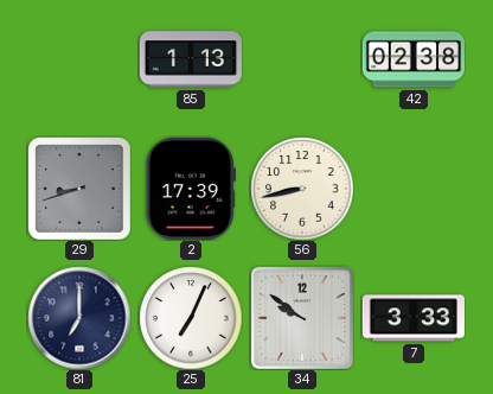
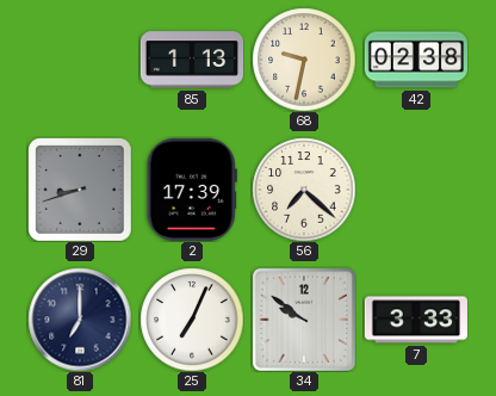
68: none -> 9:32
56: 8:43 -> 7:22
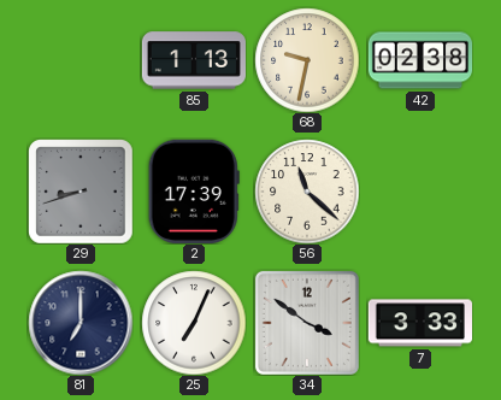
56: 7:22 -> 11:22
34: 9:51 -> 3:51
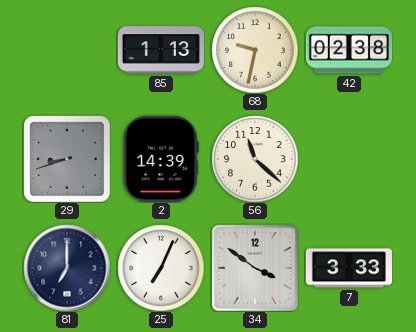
2: 17:39 -> 14:39
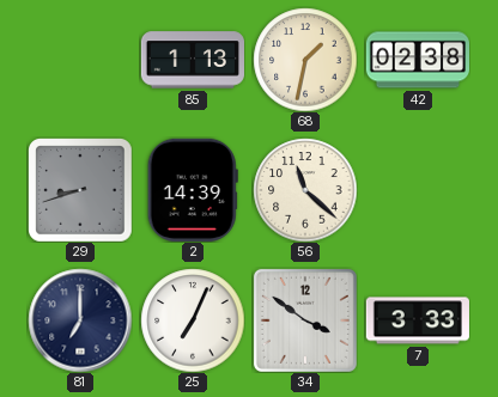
68: 9:32 -> 1:32
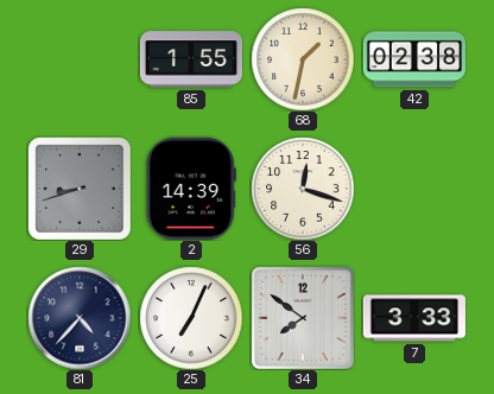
85: 1:13 -> 1:55
56: 11:22 -> 12:18
81: 7:00 -> 4:37
34: 3:51 -> 7:51
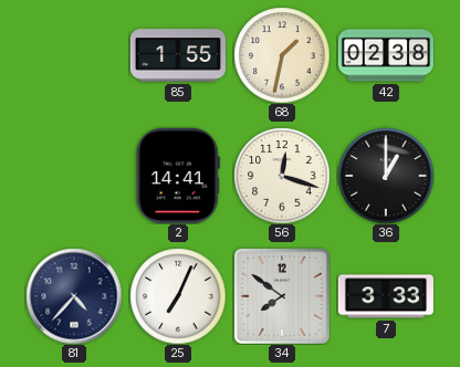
29: 8:42 -> none
2: 14:39 -> 14:41
36: none -> 1:00
